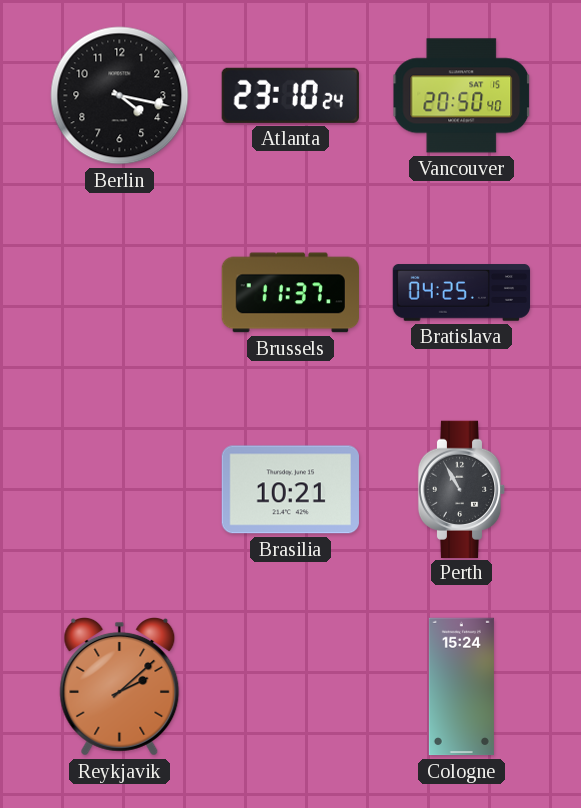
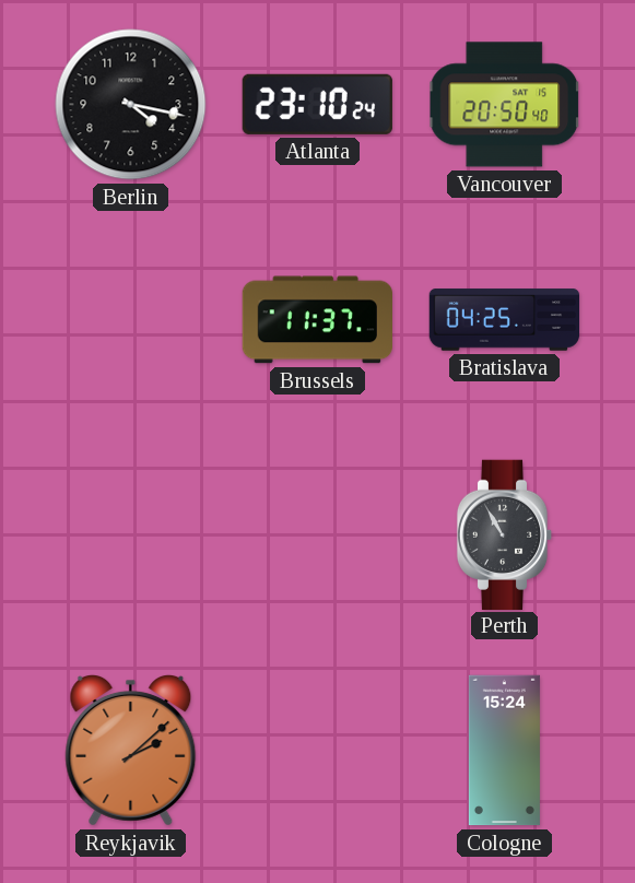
Brasilia: 10:21 -> none
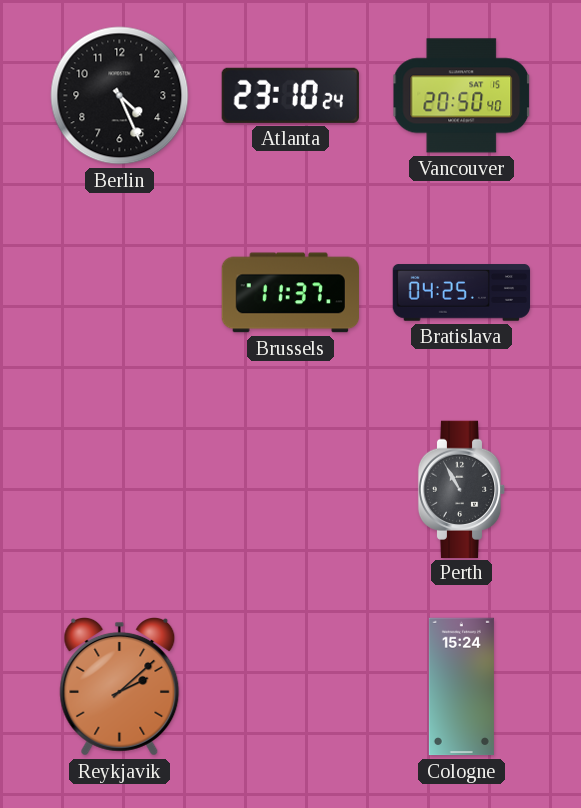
Berlin: 4:17 -> 4:26
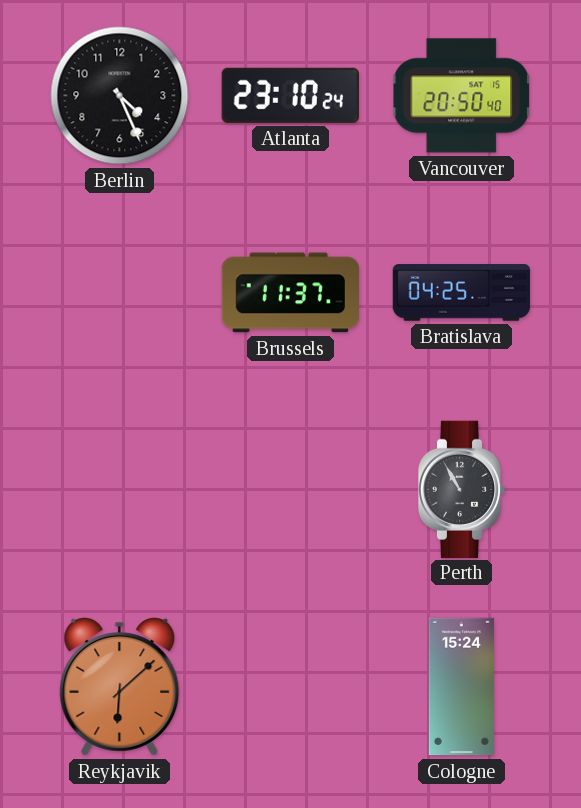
Reykjavik: 2:08 -> 6:08
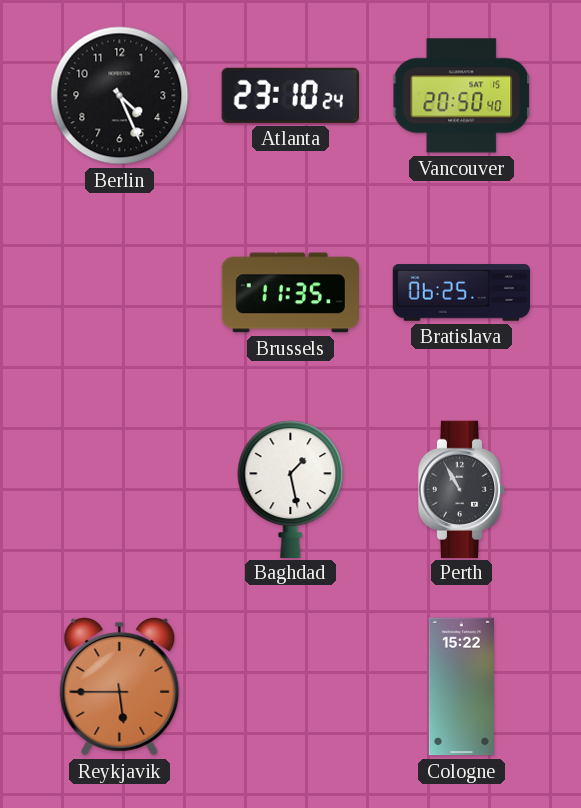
Brussels: 11:37 -> 11:35
Bratislava: 04:25 -> 06:25
Baghdad: none -> 1:28
Reykjavik: 6:08 -> 5:45
Cologne: 15:24 -> 15:22
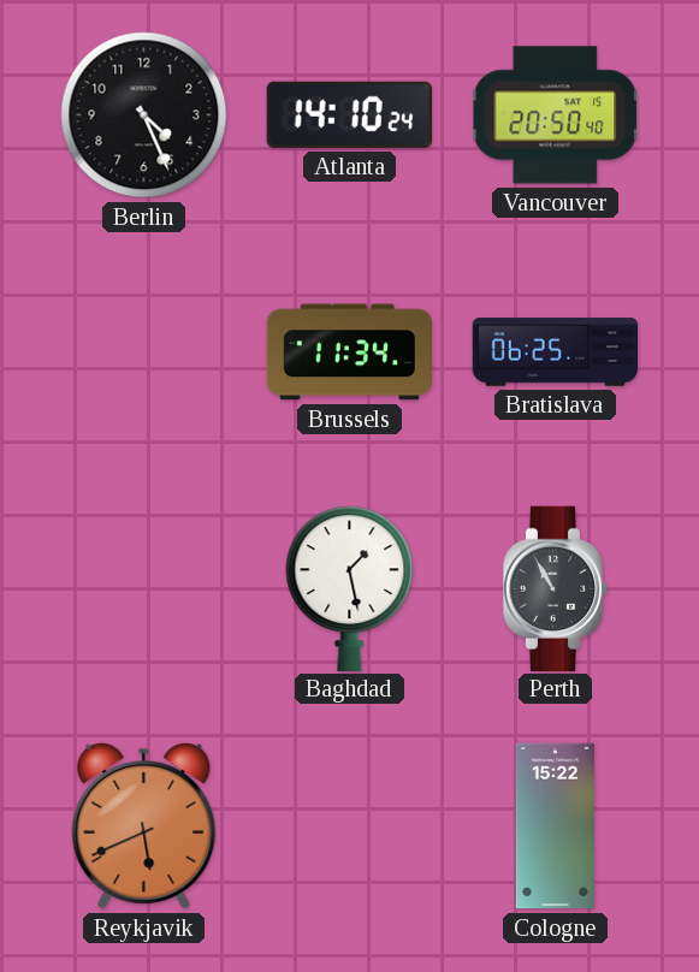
Atlanta: 23:10 -> 14:10
Brussels: 11:35 -> 11:34
Reykjavik: 5:45 -> 5:41
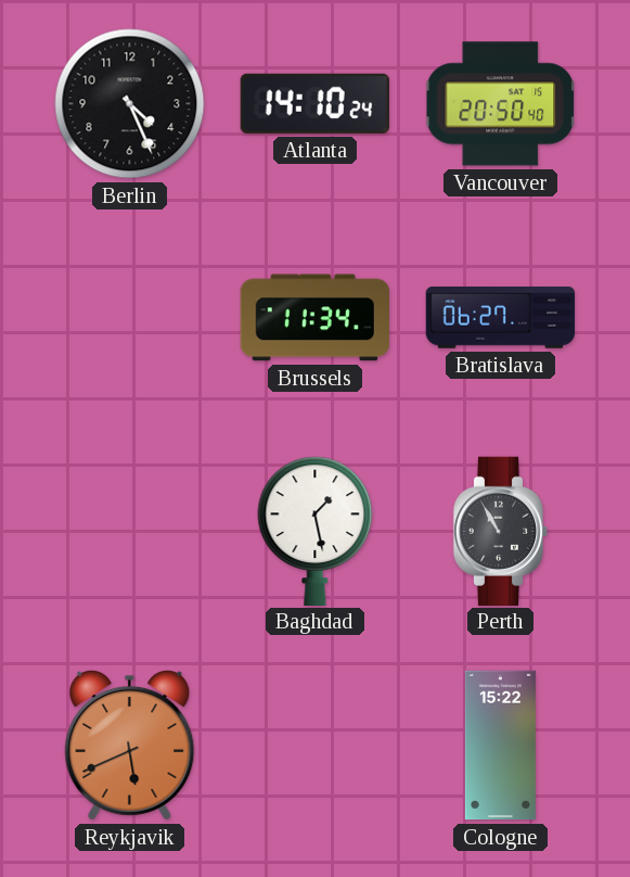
Bratislava: 06:25 -> 06:27
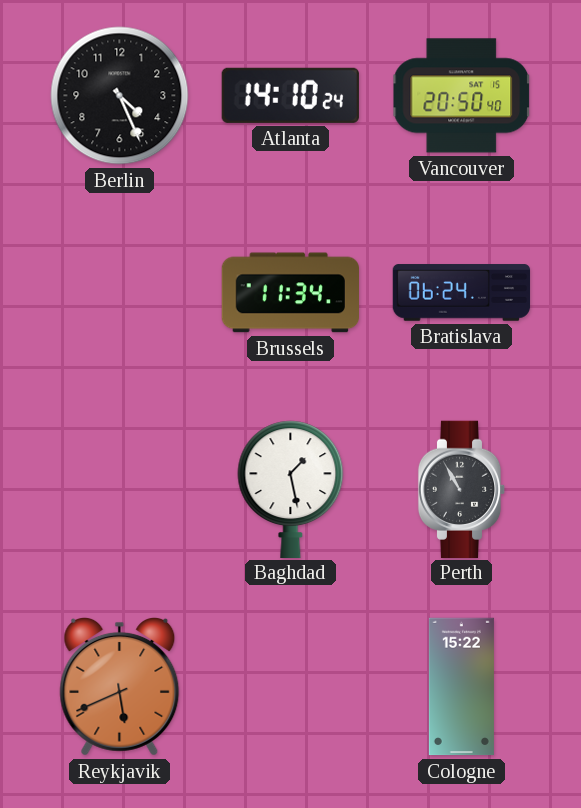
Bratislava: 06:27 -> 06:24
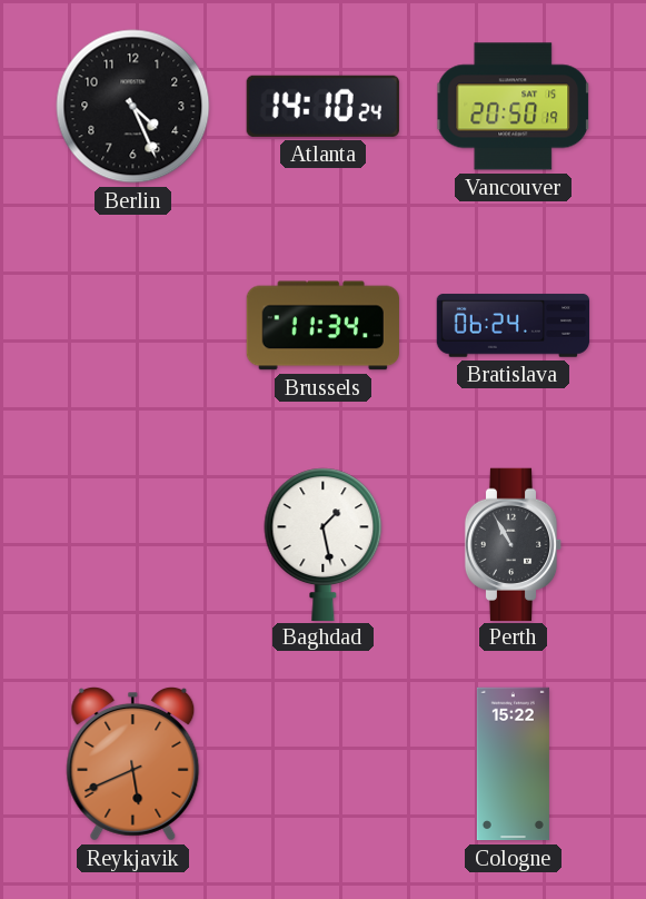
Vancouver: 20:50:40 -> 20:50:19
